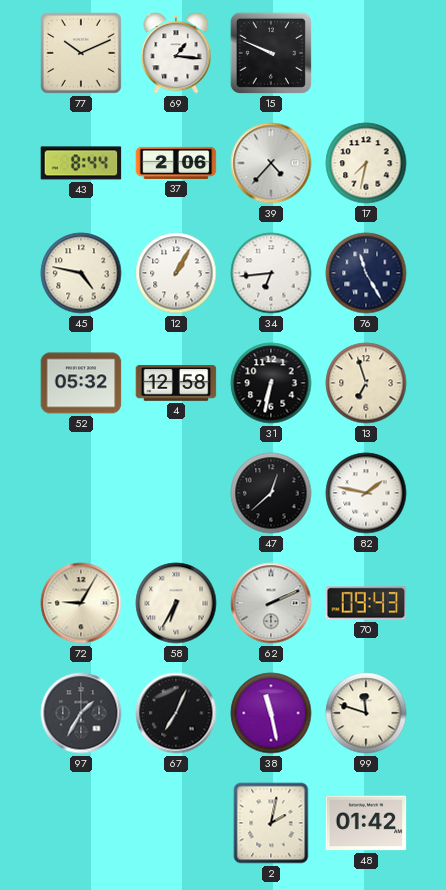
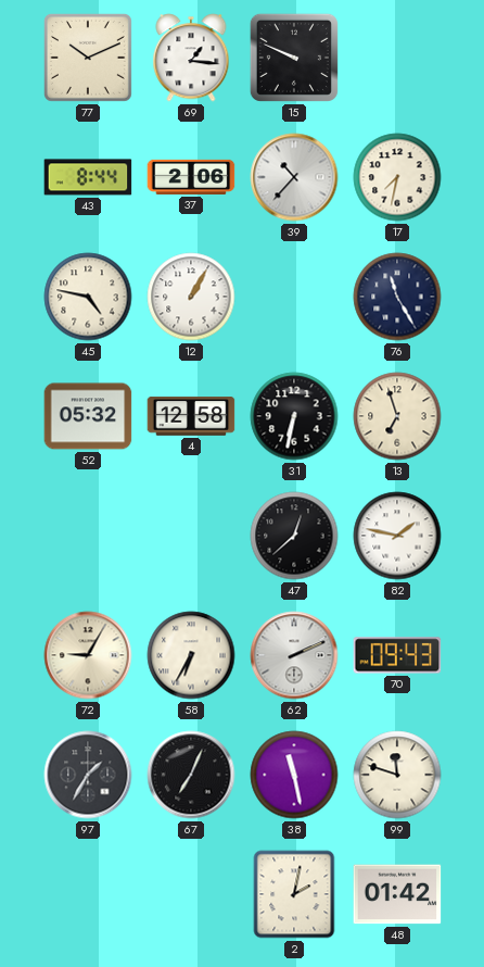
39: 4:37 -> 10:37
34: 6:44 -> none
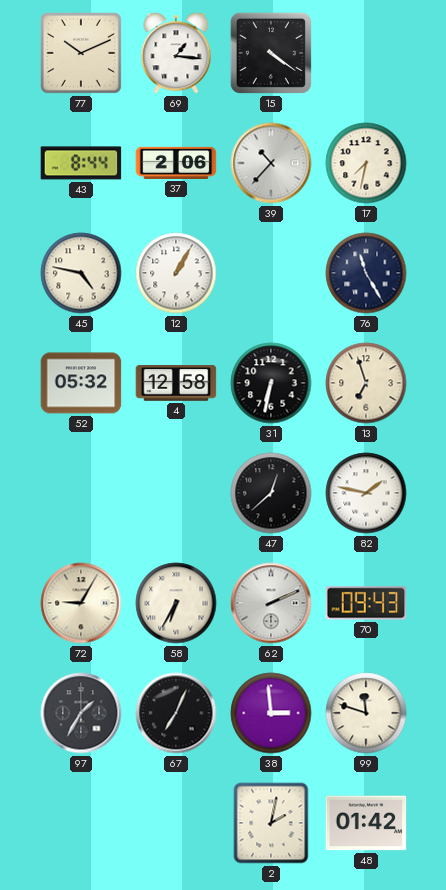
15: 9:49 -> 4:21
38: 11:28 -> 2:59
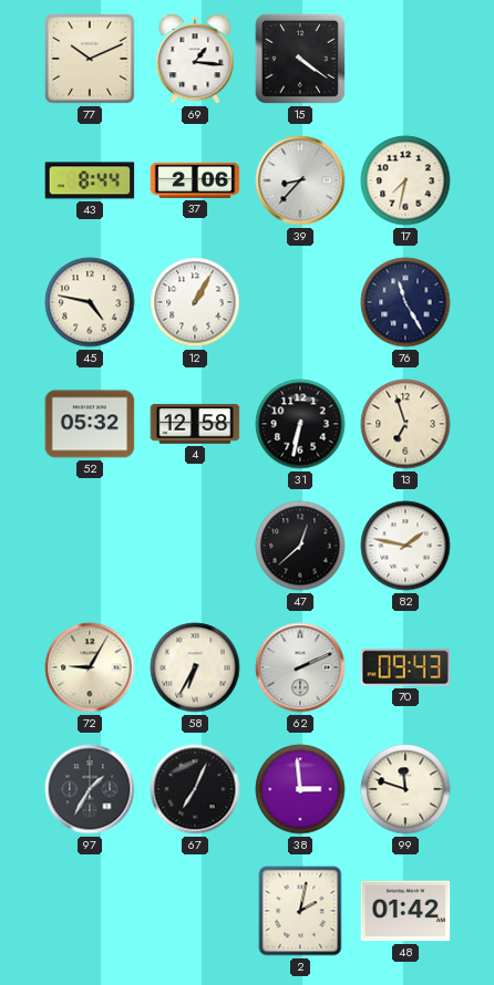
39: 10:37 -> 8:37
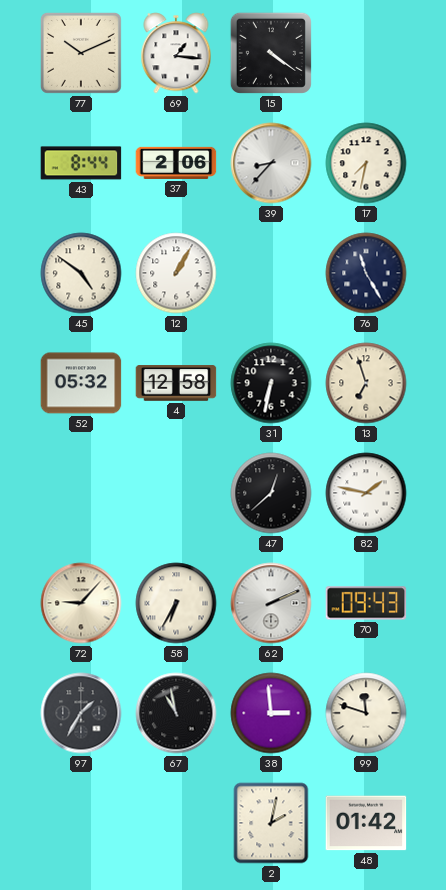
45: 4:47 -> 4:51
72: 9:05 -> 9:07
67: 7:04 -> 10:58
